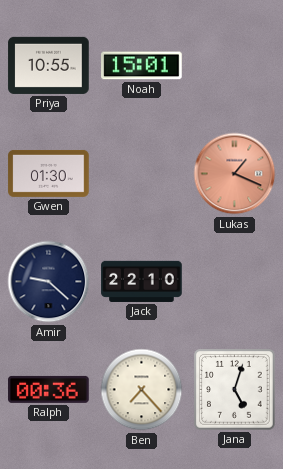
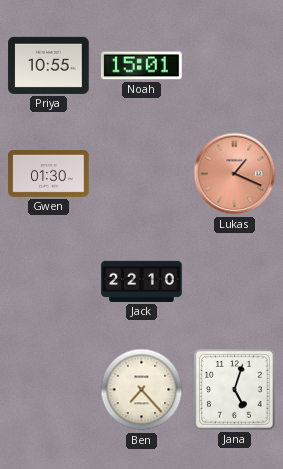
Amir: 9:22 -> none
Ralph: 00:36 -> none
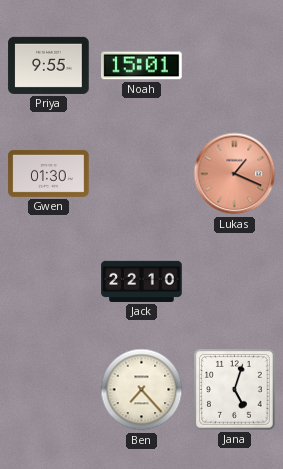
Priya: 10:55 -> 9:55
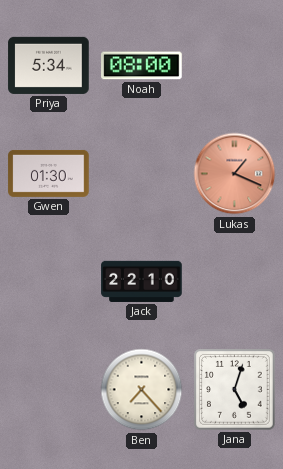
Priya: 9:55 -> 5:34
Noah: 15:01 -> 08:00
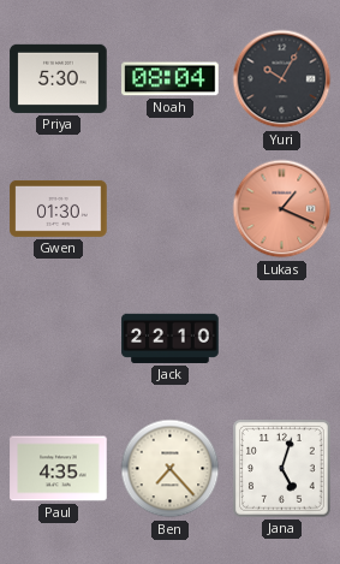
Priya: 5:34 -> 5:30
Noah: 08:00 -> 08:04
Yuri: none -> 10:05
Paul: none -> 4:35
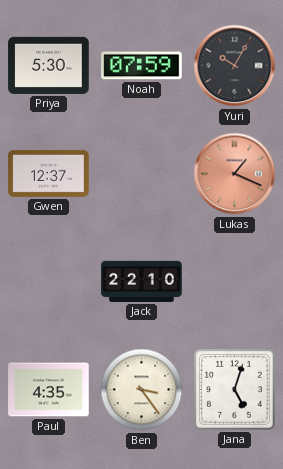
Noah: 08:04 -> 07:59
Gwen: 01:30 -> 12:37
Ben: 7:23 -> 3:24
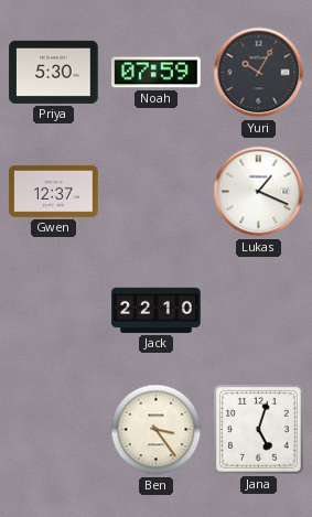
Lukas dial: salmon -> white
Paul: 4:35 -> none
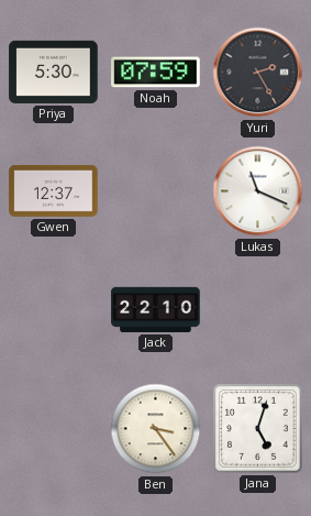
Yuri: 10:05 -> 2:25
Lukas: 1:19 -> 11:19
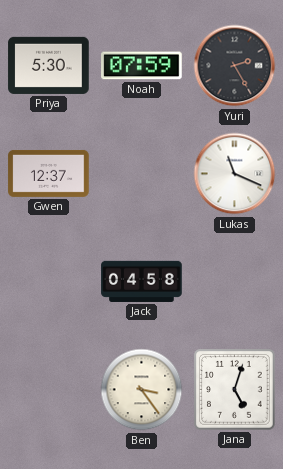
Jack: 22:10 -> 04:58
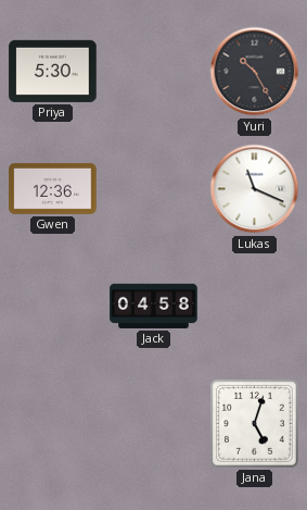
Noah: 07:59 -> none
Yuri: 2:25 -> 10:25
Gwen: 12:37 -> 12:36
Ben: 3:24 -> none
